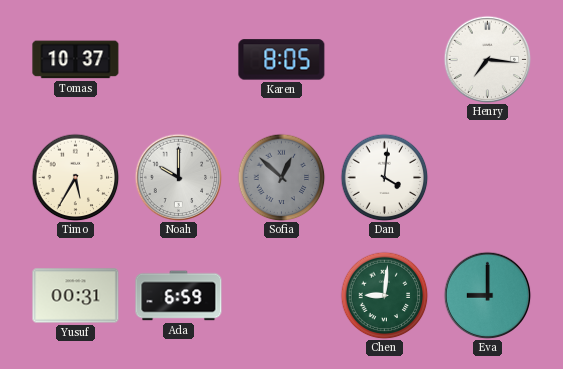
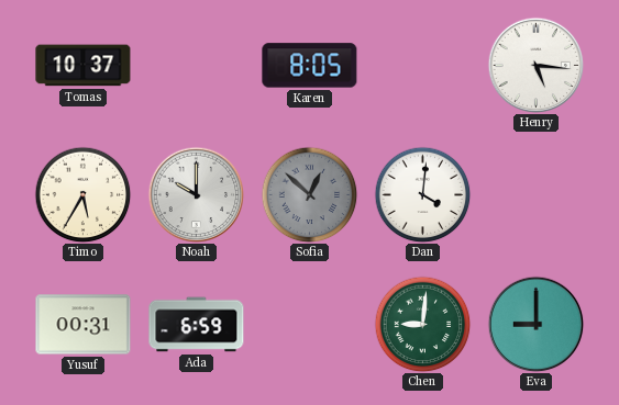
Henry: 7:16 -> 5:16
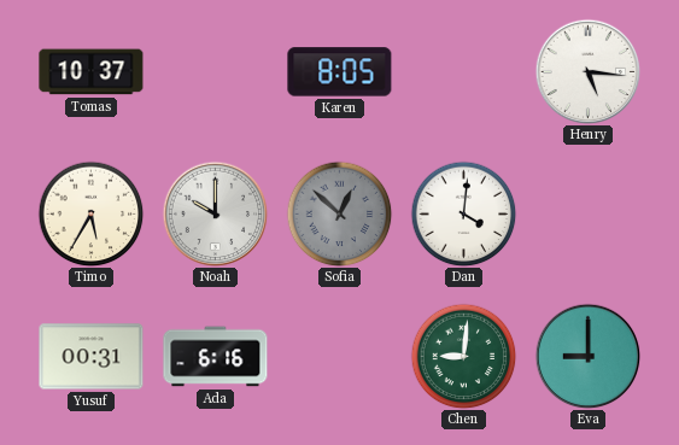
Ada: 6:59 -> 6:16
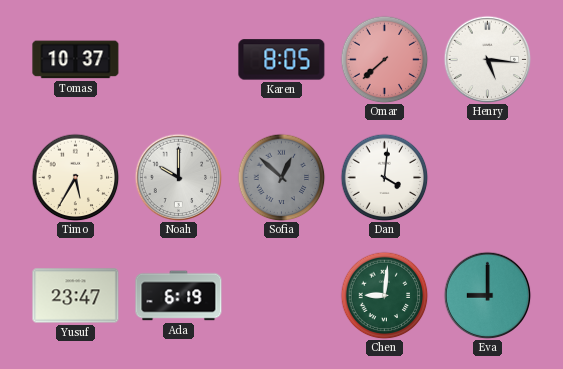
Omar: none -> 7:38
Yusuf: 00:31 -> 23:47
Ada: 6:16 -> 6:19
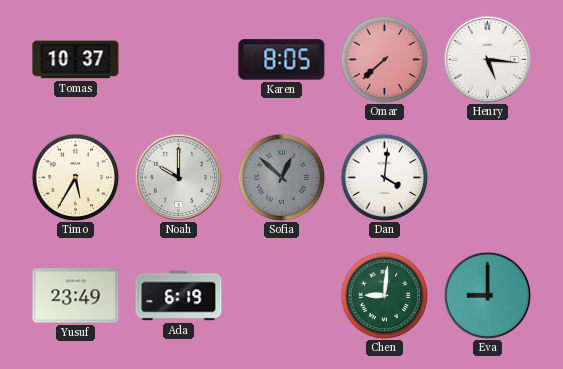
Yusuf: 23:47 -> 23:49
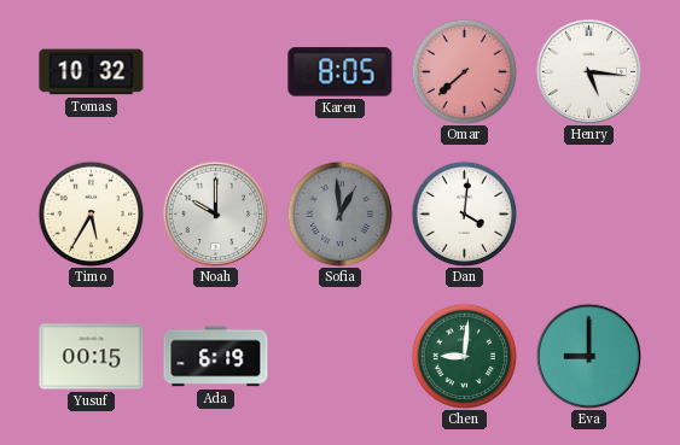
Tomas: 10:37 -> 10:32
Sofia: 12:52 -> 12:59
Yusuf: 23:49 -> 00:15
